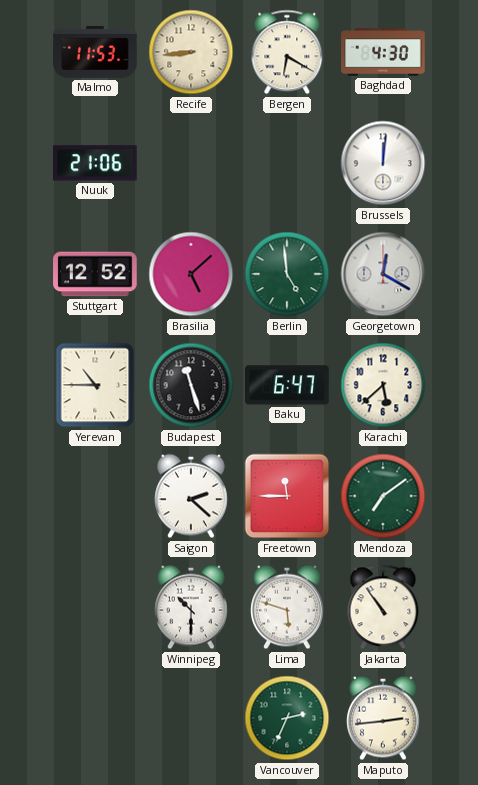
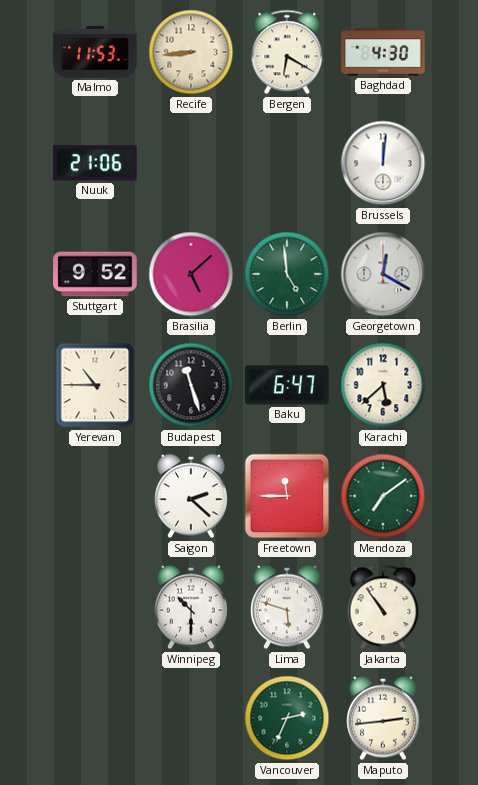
Stuttgart: 12:52 -> 9:52
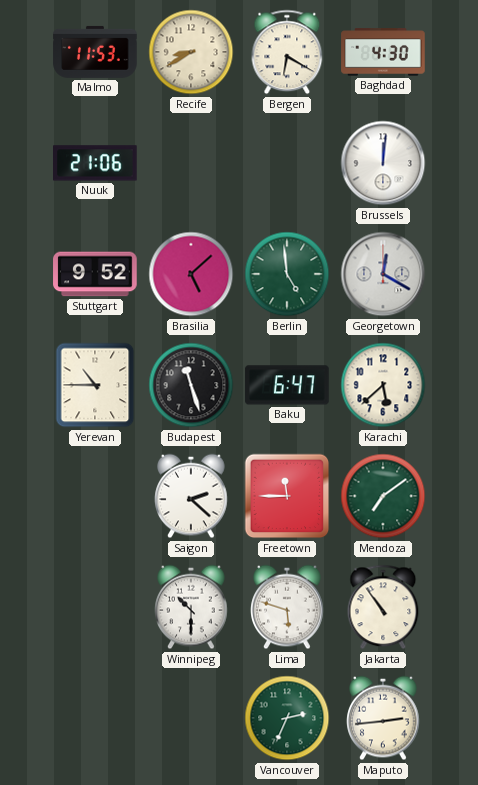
Recife: 8:44 -> 8:40
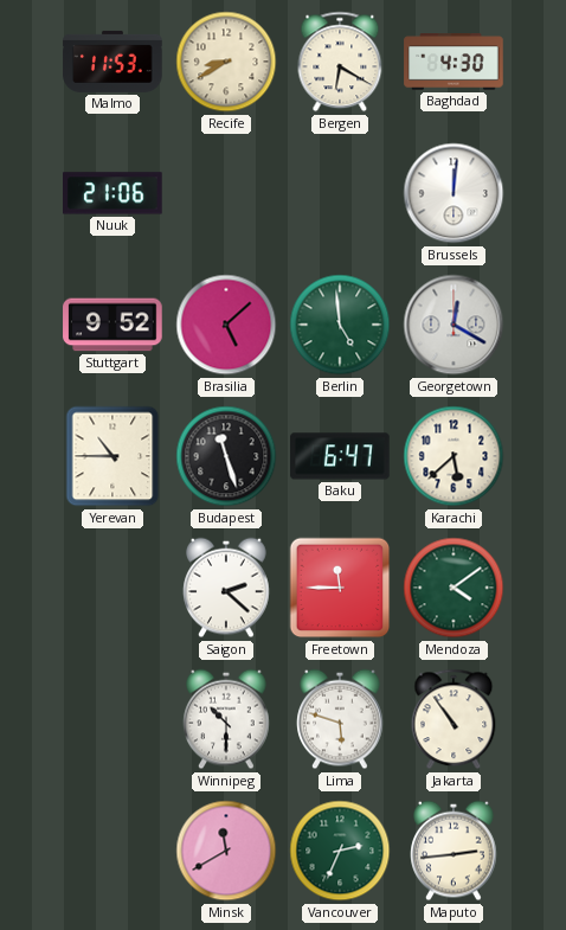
Mendoza: 7:09 -> 4:09
Minsk: none -> 11:40
